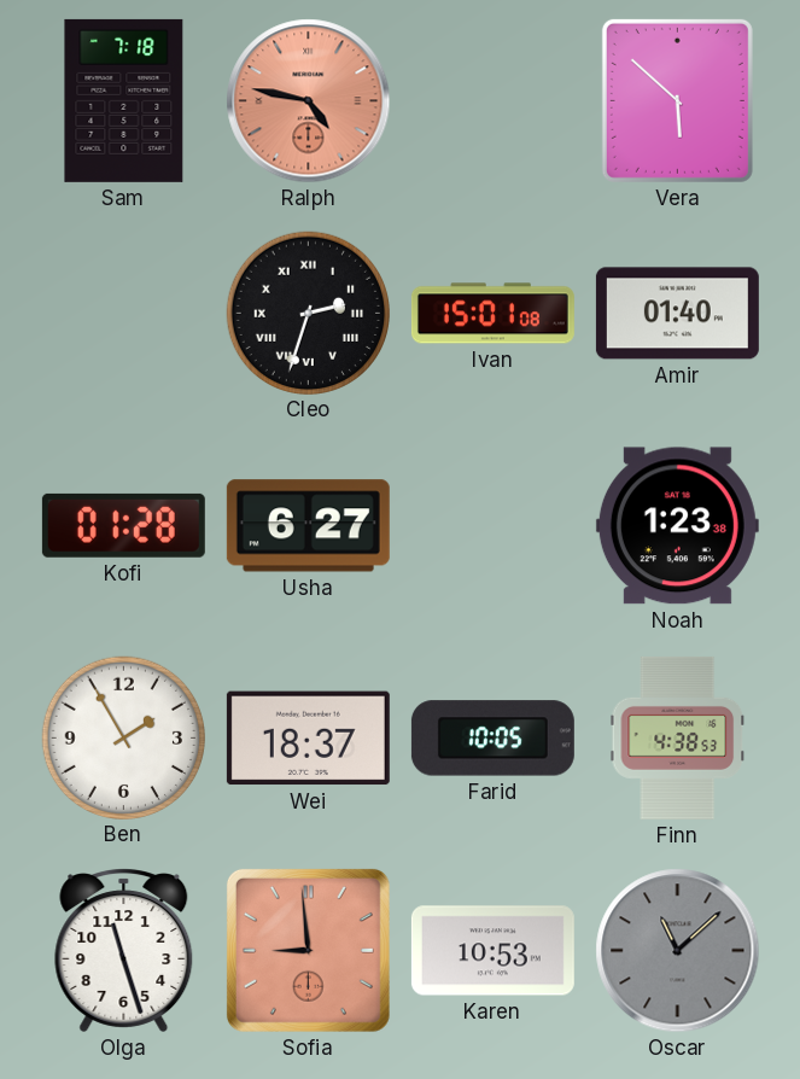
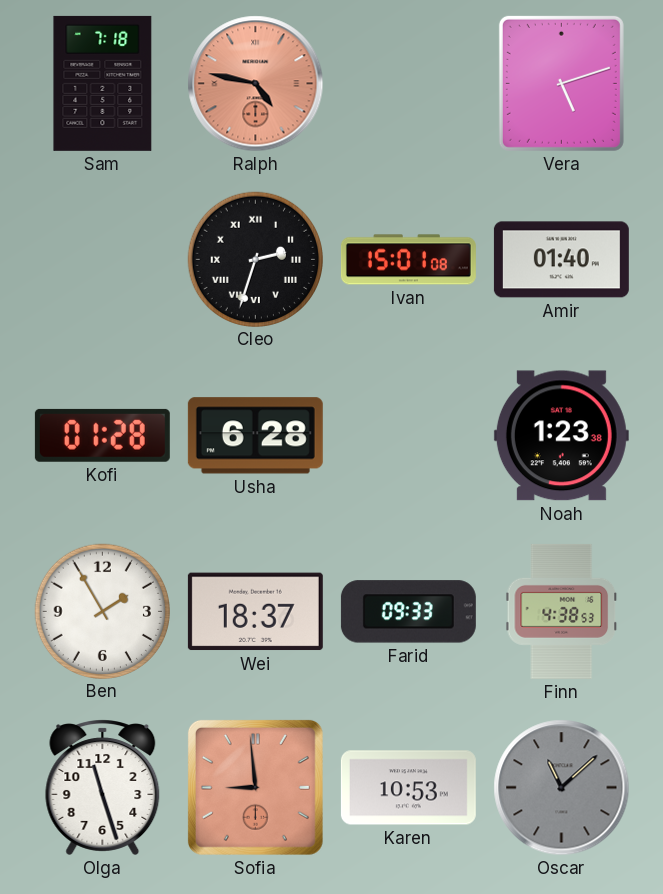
Vera: 5:52 -> 5:12
Usha: 6:27 -> 6:28
Farid: 10:05 -> 09:33
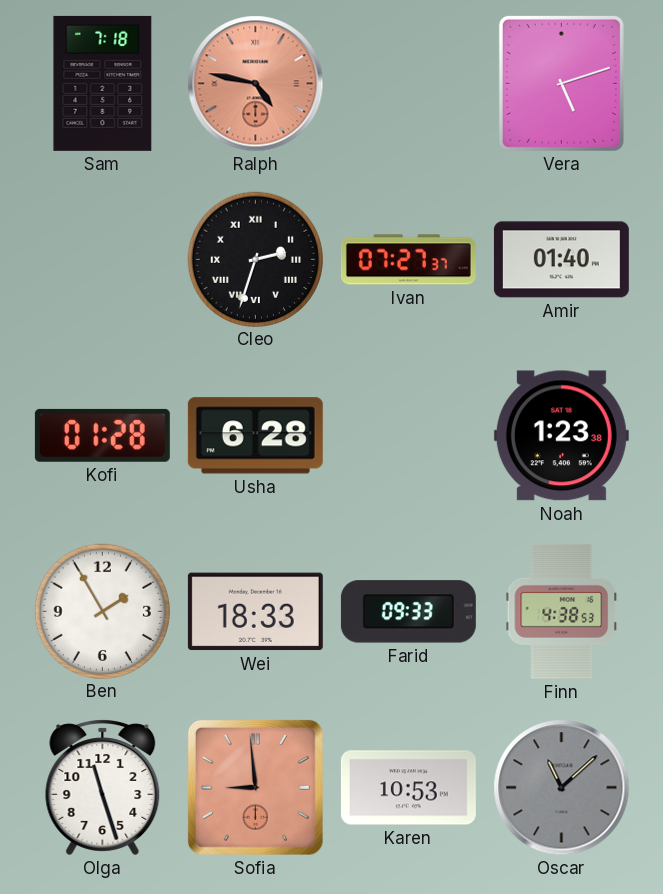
Ivan: 15:01 -> 07:27
Wei: 18:37 -> 18:33
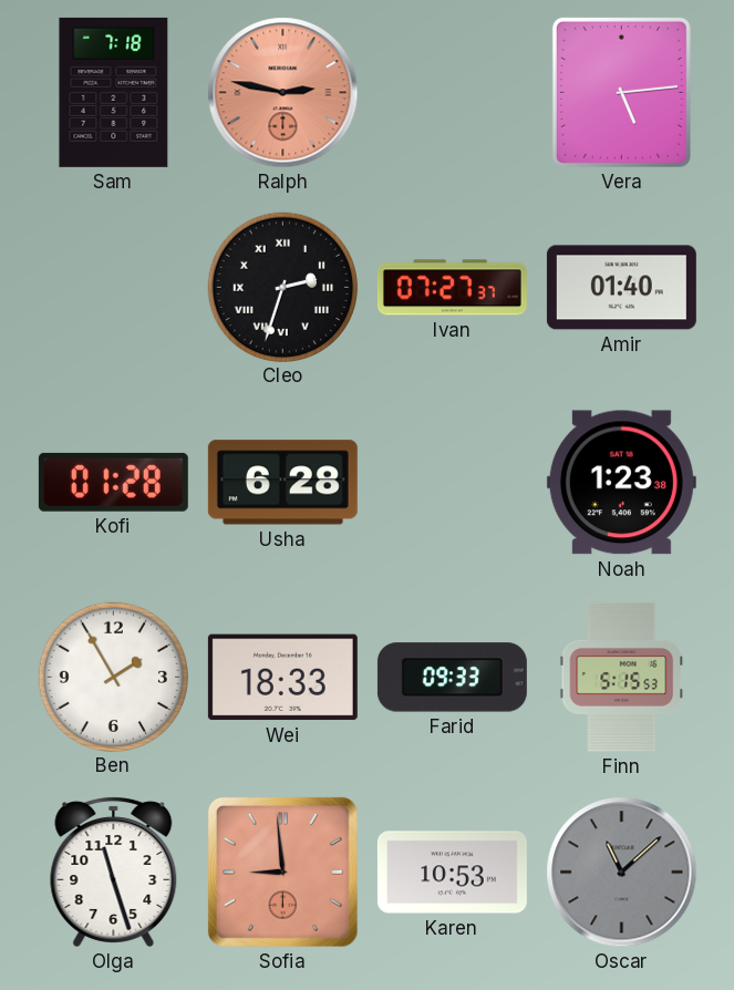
Ralph: 4:47 -> 2:47
Vera: 5:12 -> 5:14
Finn: 4:38 -> 5:15
